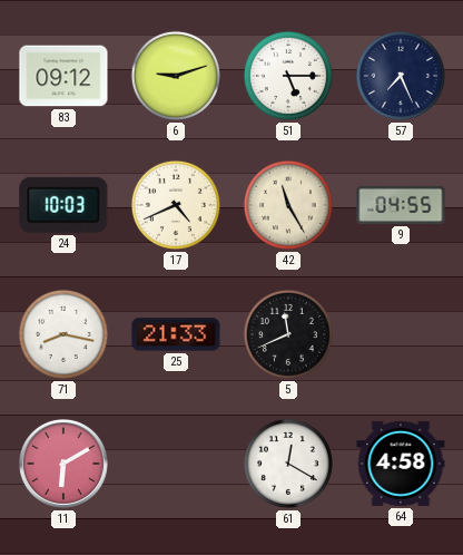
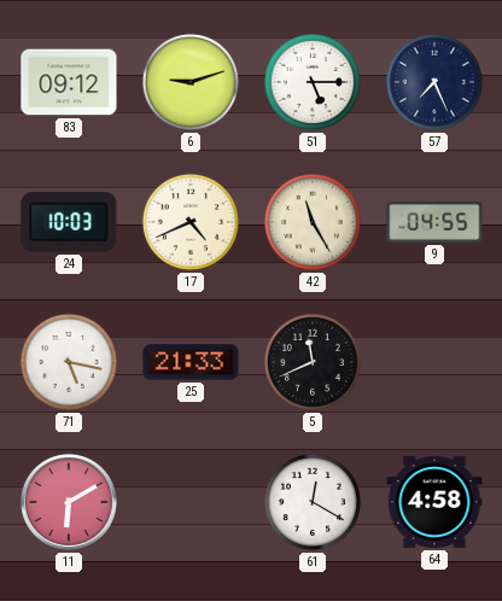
71: 8:17 -> 5:17
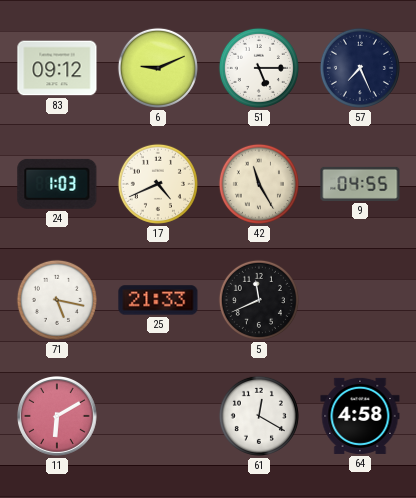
6: 9:12 -> 9:11
24: 10:03 -> 1:03
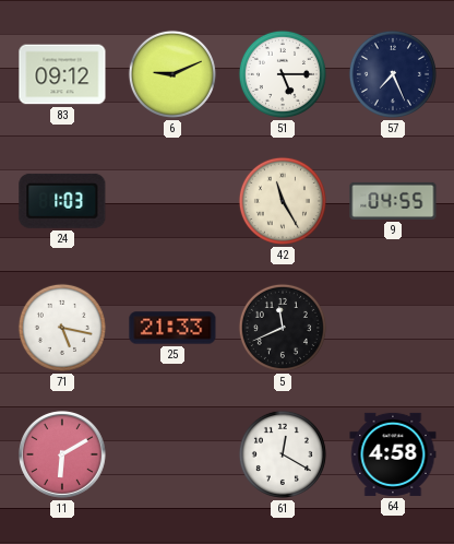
17: 4:41 -> none
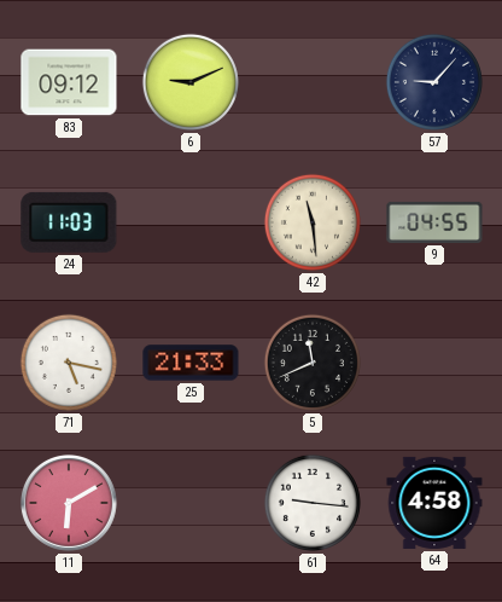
51: 5:15 -> none
57: 7:26 -> 9:07
24: 1:03 -> 11:03
42: 11:25 -> 11:29
61: 12:20 -> 9:16
